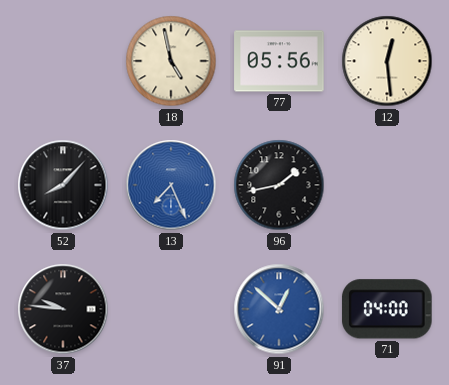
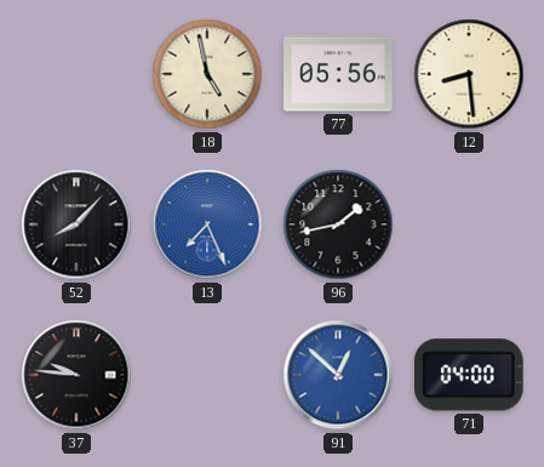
12: 12:29 -> 8:29
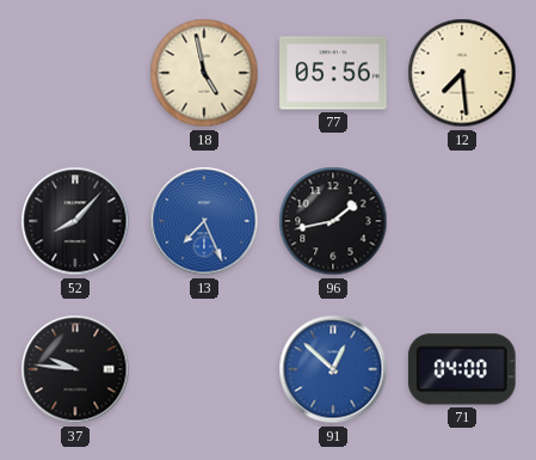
12: 8:29 -> 7:29
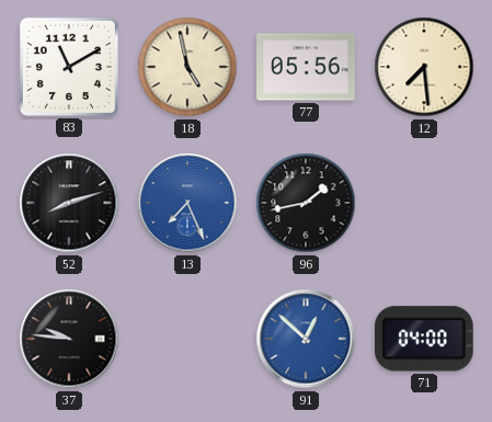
83: none -> 11:10
52: 8:07 -> 8:12
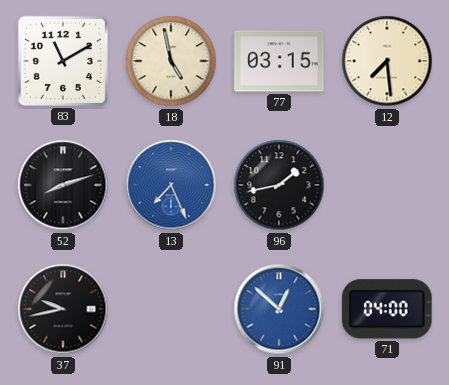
77: 05:56 -> 03:15
37: 9:46 -> 9:43
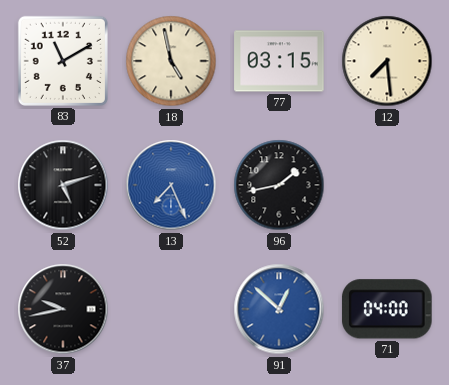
52: 8:12 -> 5:12
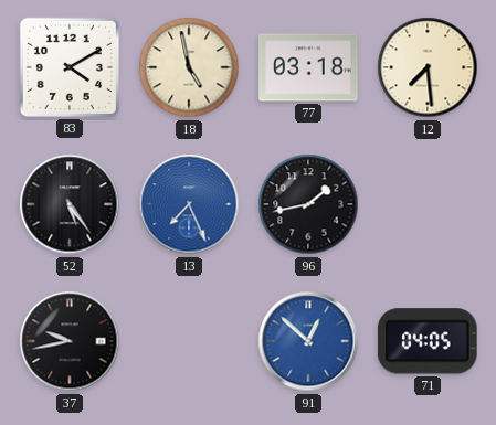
83: 11:10 -> 4:10
77: 03:15 -> 03:18
52: 5:12 -> 5:24
71: 04:00 -> 04:05
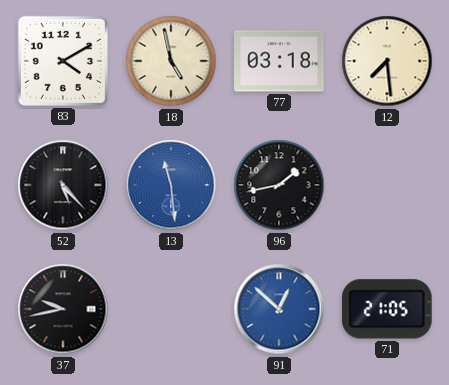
52: 5:24 -> 5:23
13: 7:26 -> 11:29
71: 04:05 -> 21:05
